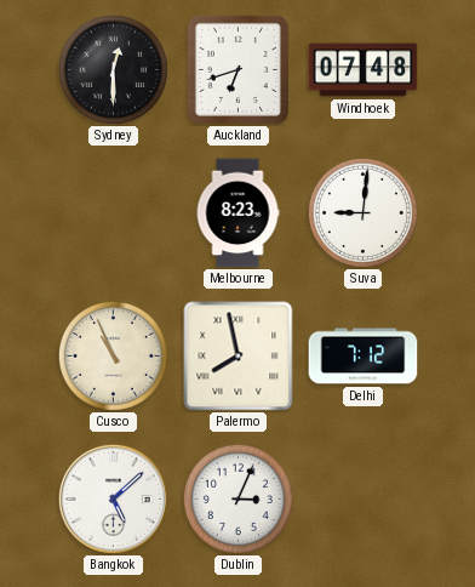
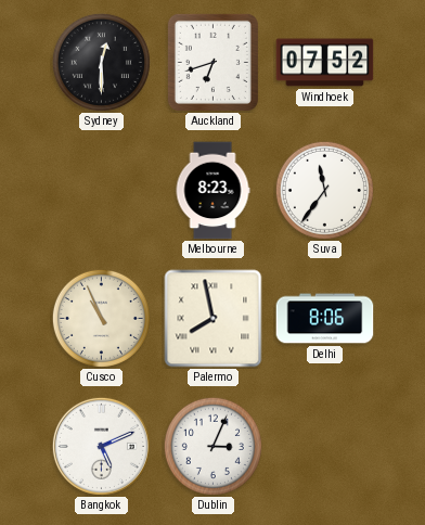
Windhoek: 07:48 -> 07:52
Suva: 9:01 -> 11:36
Delhi: 7:12 -> 8:06
Bangkok: 5:08 -> 5:11
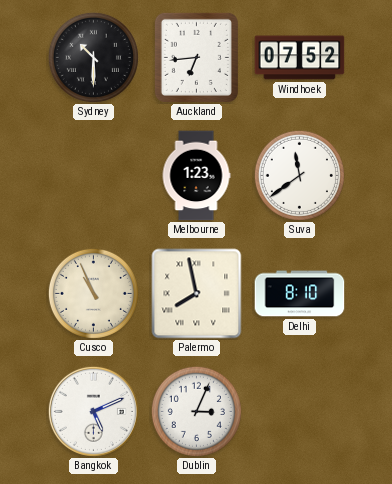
Sydney: 12:30 -> 10:30
Auckland: 6:42 -> 6:44
Melbourne: 8:23 -> 1:23
Suva: 11:36 -> 11:39
Delhi: 8:06 -> 8:10
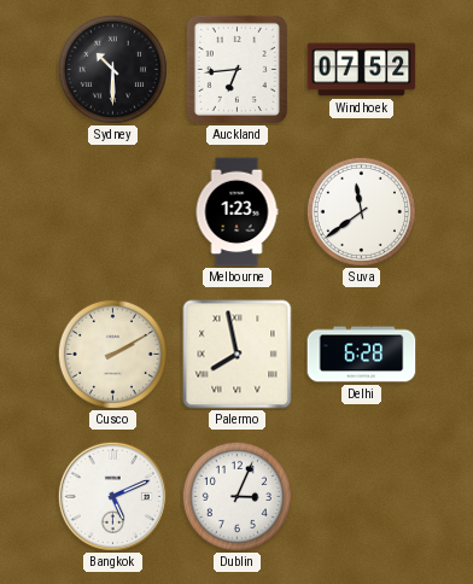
Cusco: 10:56 -> 2:10
Delhi: 8:10 -> 6:28
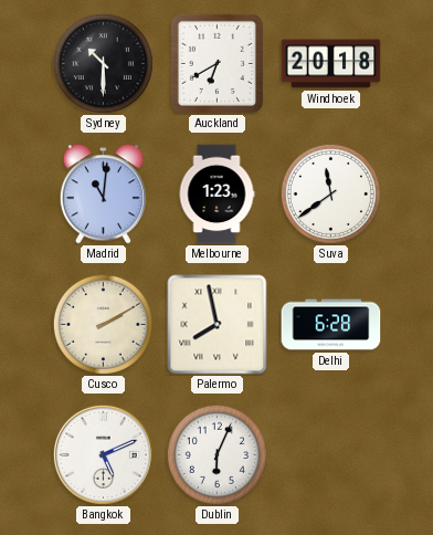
Auckland: 6:44 -> 6:40
Windhoek: 07:52 -> 20:18
Madrid: none -> 11:01
Dublin: 3:04 -> 6:04
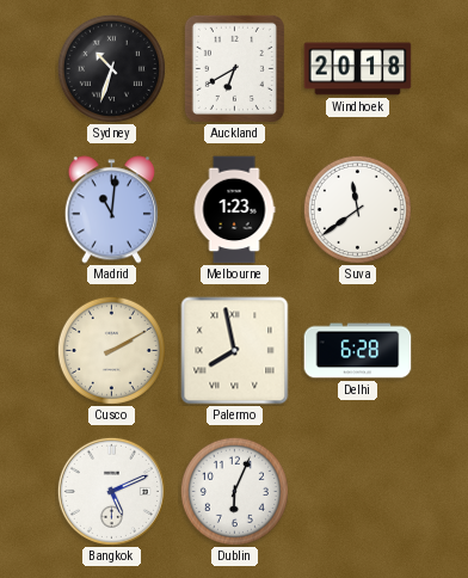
Sydney: 10:30 -> 10:33
